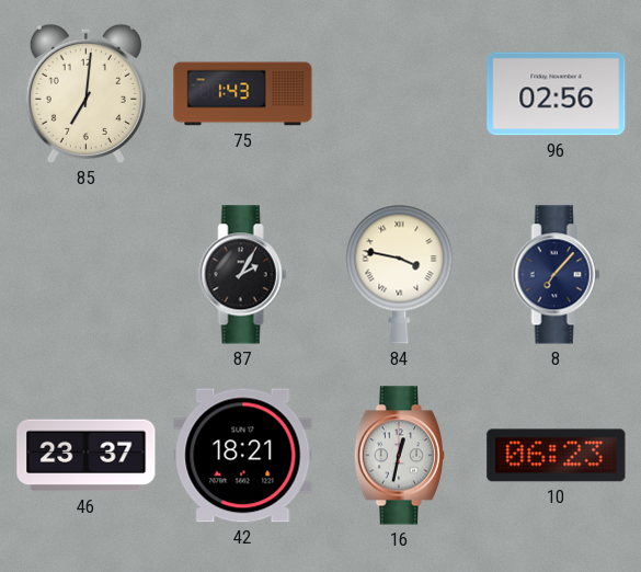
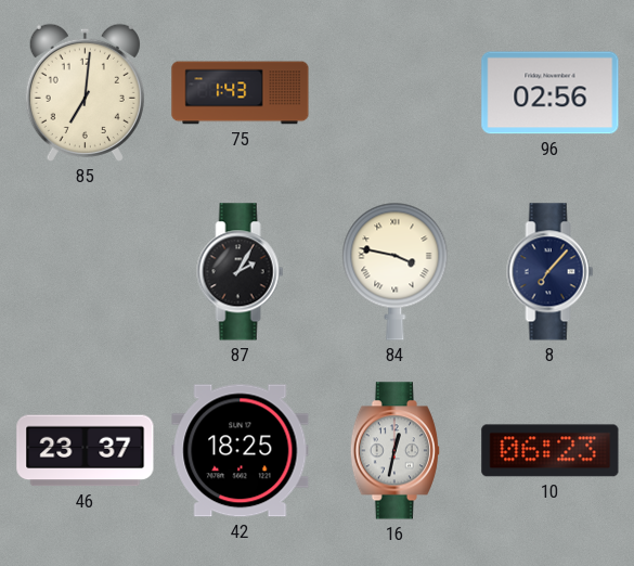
42: 18:21 -> 18:25
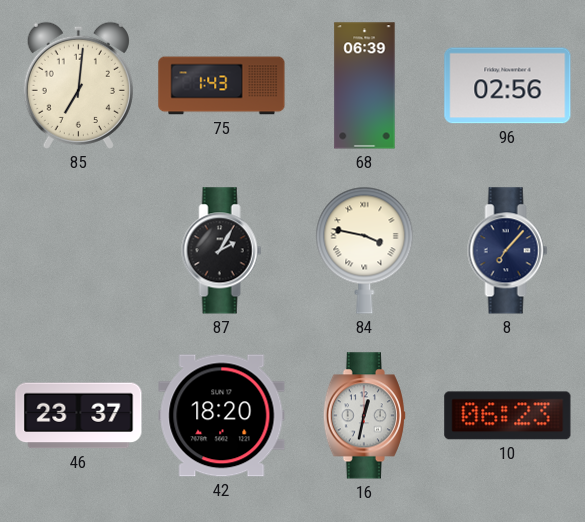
68: none -> 06:39
42: 18:25 -> 18:20
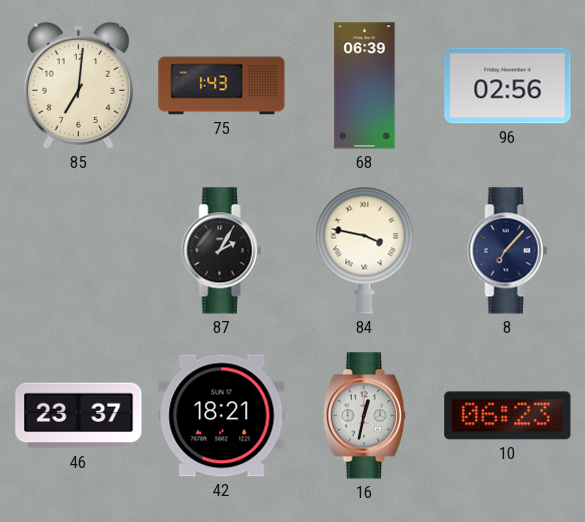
42: 18:20 -> 18:21
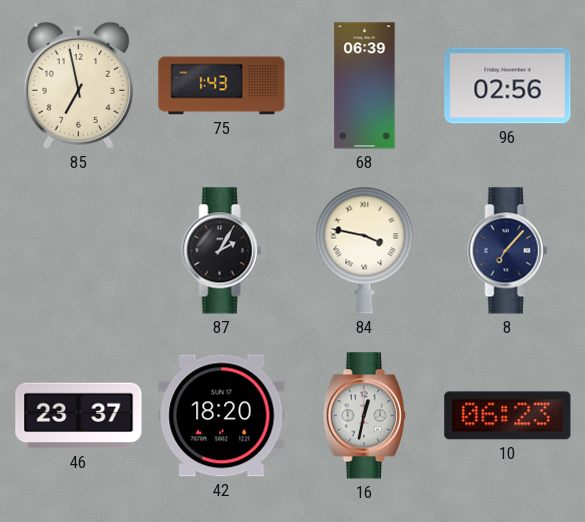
85: 7:01 -> 6:58
42: 18:21 -> 18:20
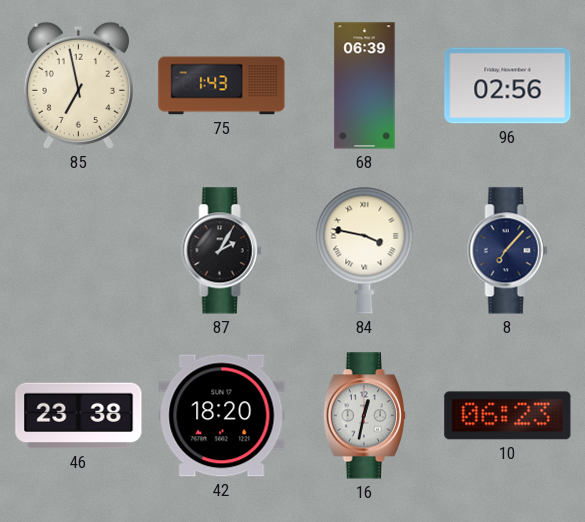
46: 23:37 -> 23:38
